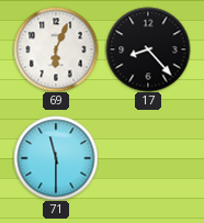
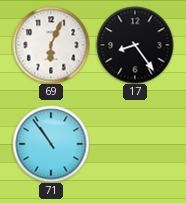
17: 8:23 -> 8:24
71: 11:30 -> 10:54
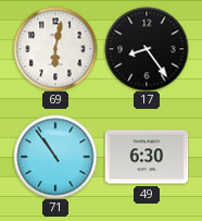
69: 6:04 -> 6:02
49: none -> 6:30
